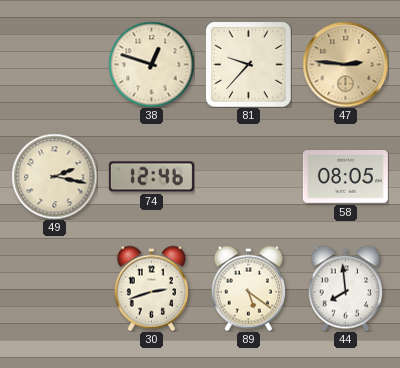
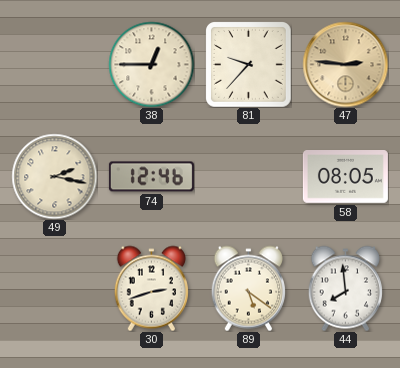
38: 12:48 -> 12:45
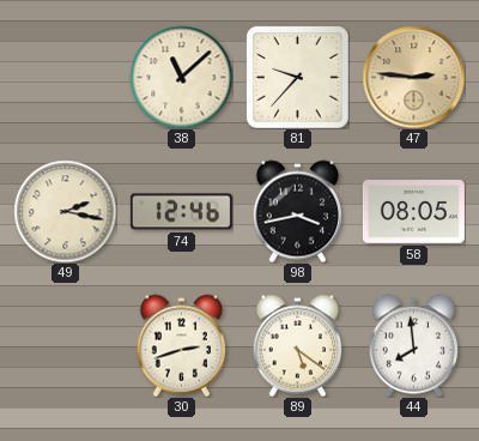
38: 12:45 -> 11:08
98: none -> 3:43
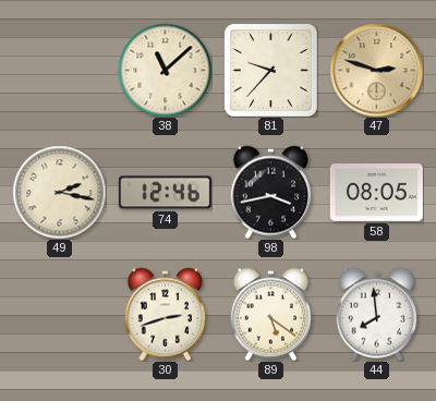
47: 2:46 -> 2:48
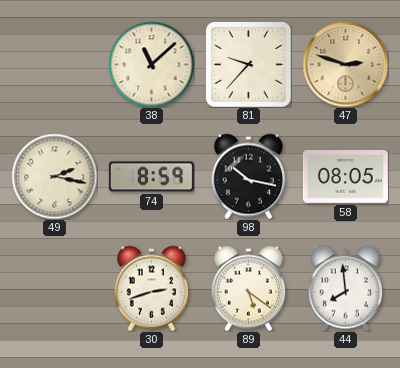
74: 12:46 -> 8:59
98: 3:43 -> 10:17
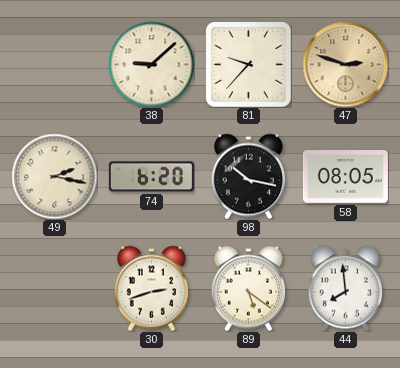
38: 11:08 -> 9:08
74: 8:59 -> 6:20
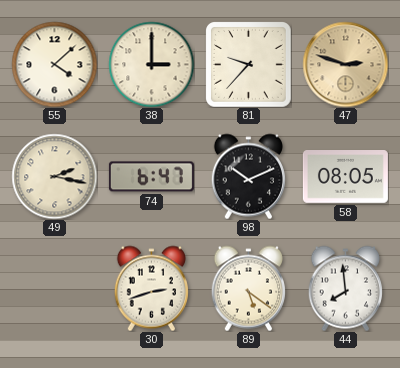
55: none -> 4:08
38: 9:08 -> 3:00
74: 6:20 -> 6:47
98: 10:17 -> 10:11
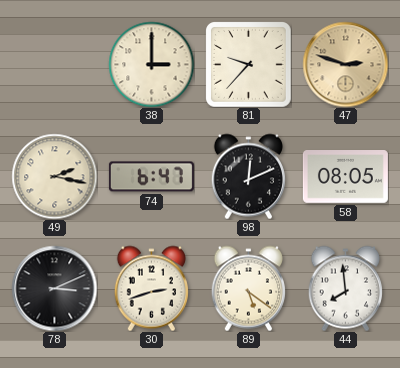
55: 4:08 -> none
98: 10:11 -> 12:11
78: none -> 3:11
